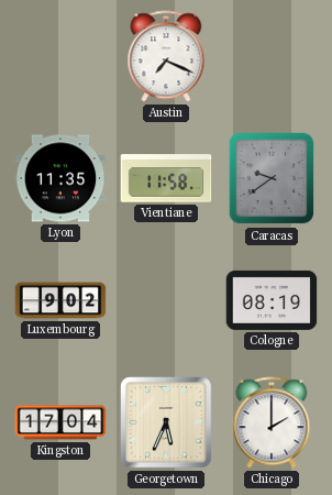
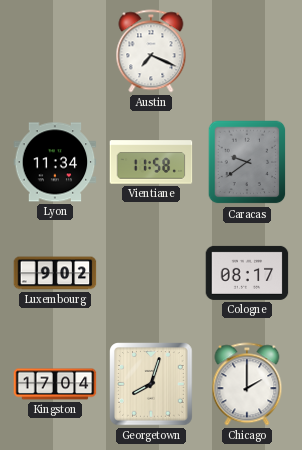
Lyon: 11:35 -> 11:34
Cologne: 08:19 -> 08:17
Georgetown: 5:34 -> 8:03
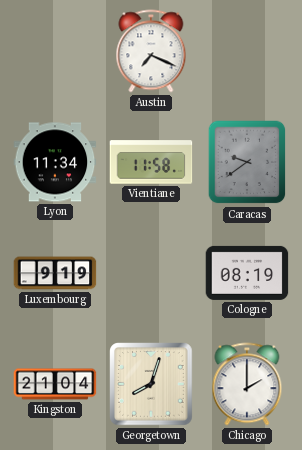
Luxembourg: 9:02 -> 9:19
Cologne: 08:17 -> 08:19
Kingston: 17:04 -> 21:04
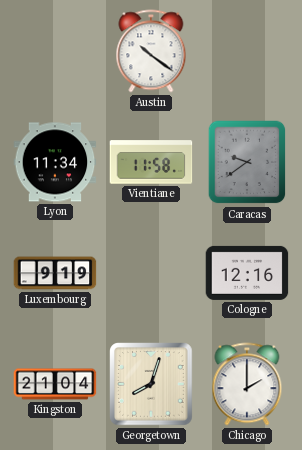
Austin: 7:19 -> 10:21
Cologne: 08:19 -> 12:16
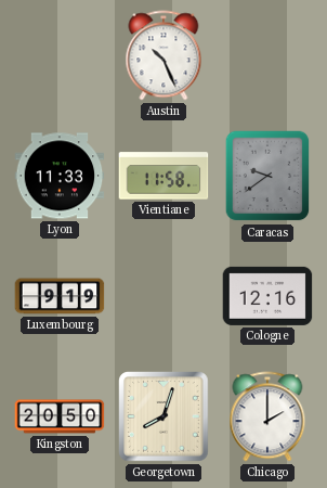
Austin: 10:21 -> 10:26
Lyon: 11:34 -> 11:33
Kingston: 21:04 -> 20:50
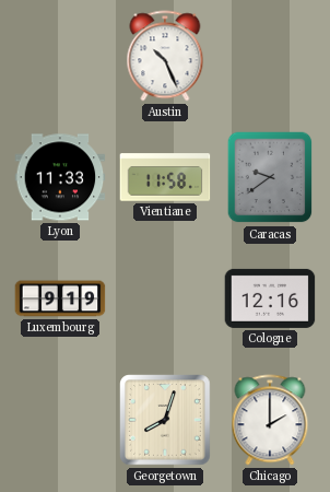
Kingston: 20:50 -> none
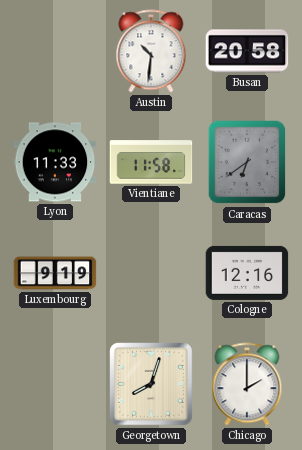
Austin: 10:26 -> 10:31
Busan: none -> 20:58
Caracas: 9:39 -> 6:39
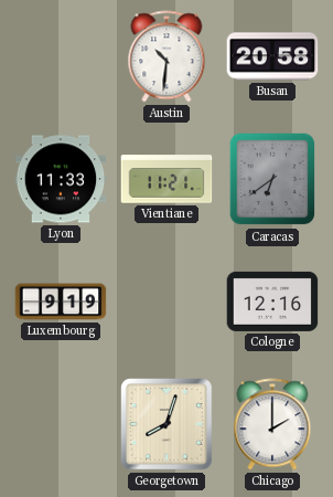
Vientiane: 11:58 -> 11:21
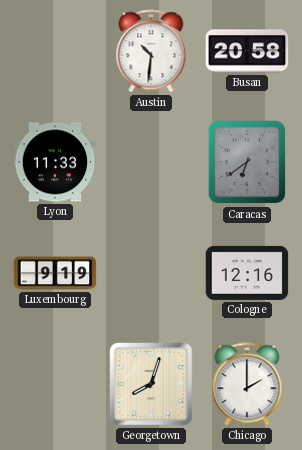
Vientiane: 11:21 -> none
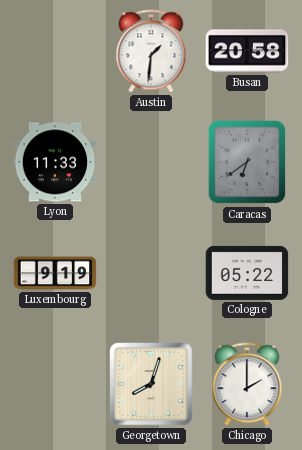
Austin: 10:31 -> 1:31
Cologne: 12:16 -> 05:22
